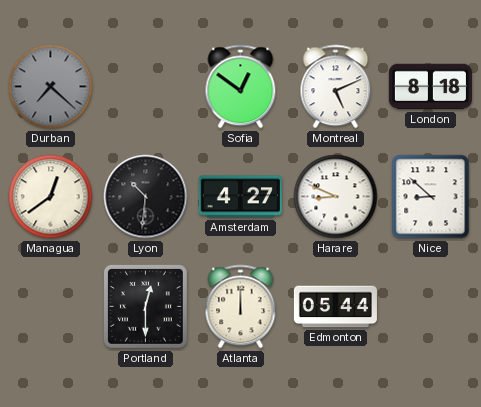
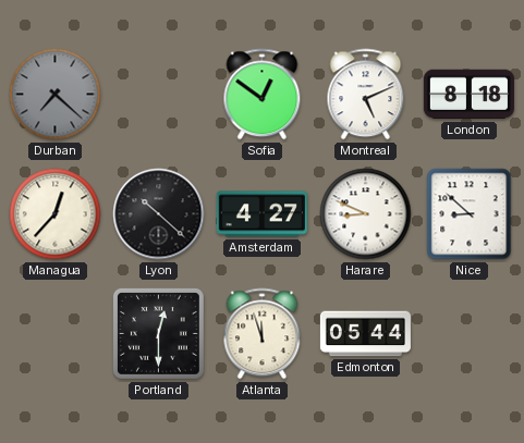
Managua: 12:39 -> 12:37
Lyon: 10:31 -> 10:22
Atlanta: 12:00 -> 11:57
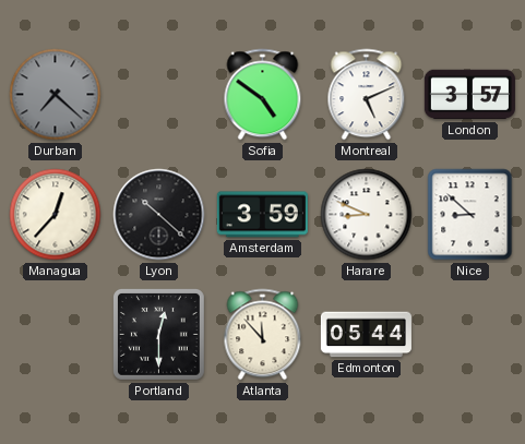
Sofia: 12:51 -> 4:51
London: 8:18 -> 3:57
Amsterdam: 4:27 -> 3:59
Atlanta: 11:57 -> 11:53
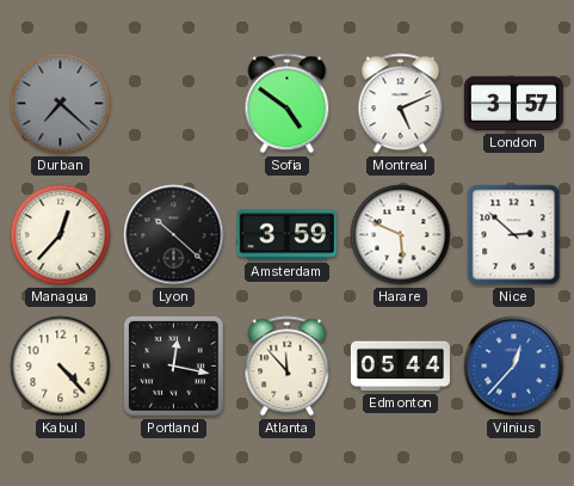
Harare: 8:49 -> 5:49
Nice: 8:52 -> 2:52
Kabul: none -> 4:23
Portland: 12:30 -> 12:17
Vilnius: none -> 12:37
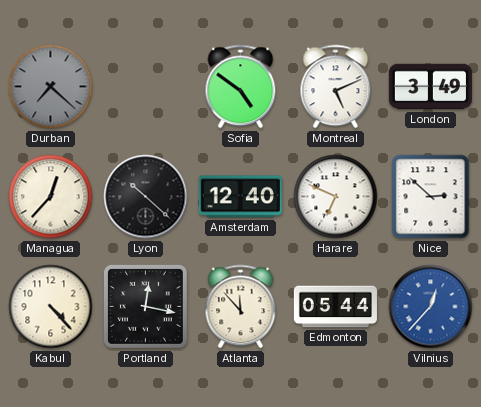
London: 3:57 -> 3:49
Amsterdam: 3:59 -> 12:40
Harare: 5:49 -> 6:49
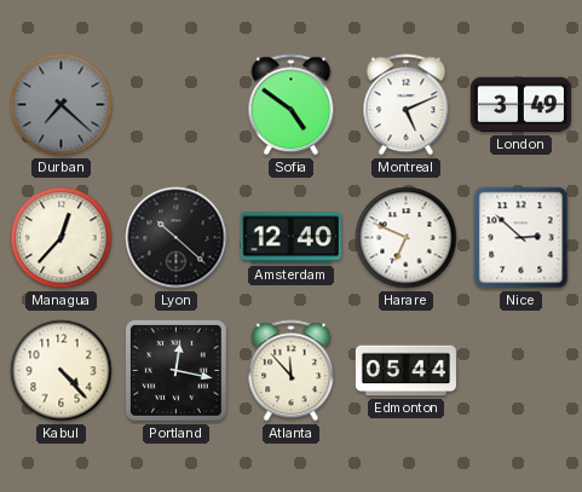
Vilnius: 12:37 -> none
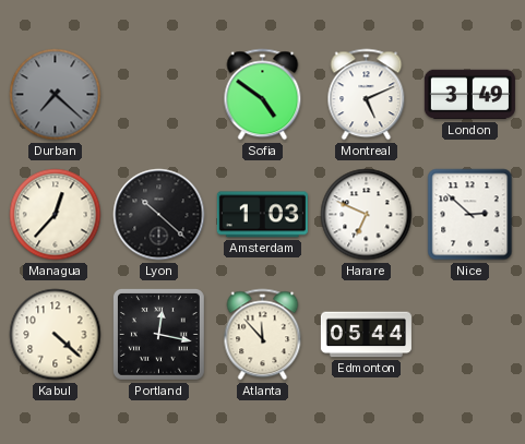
Amsterdam: 12:40 -> 1:03
Kabul: 4:23 -> 4:22
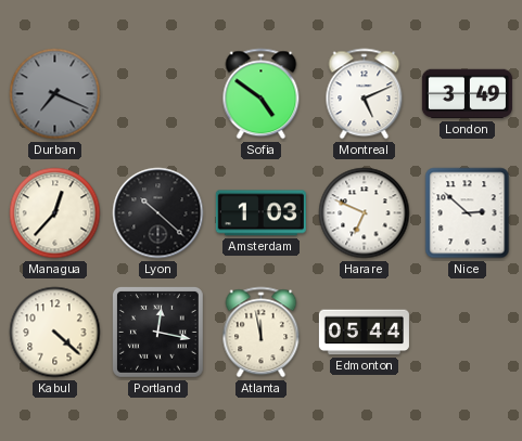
Durban: 7:22 -> 7:19
Atlanta: 11:53 -> 11:58
